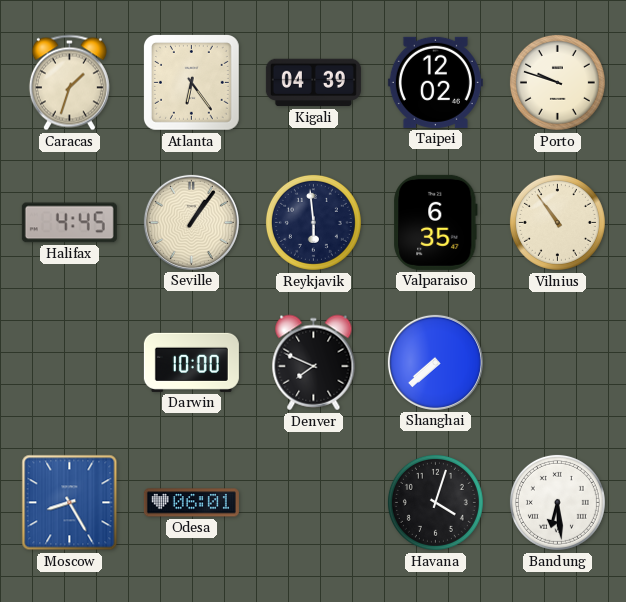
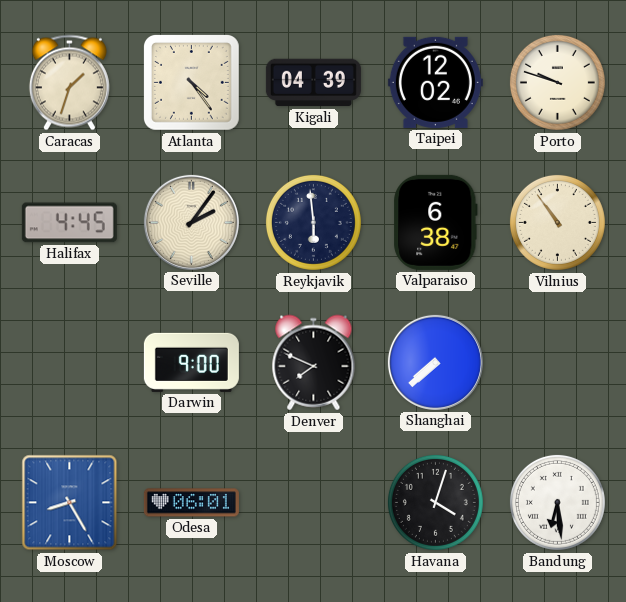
Atlanta: 6:24 -> 4:24
Seville: 1:06 -> 2:06
Valparaiso: 6:35 -> 6:38
Darwin: 10:00 -> 9:00
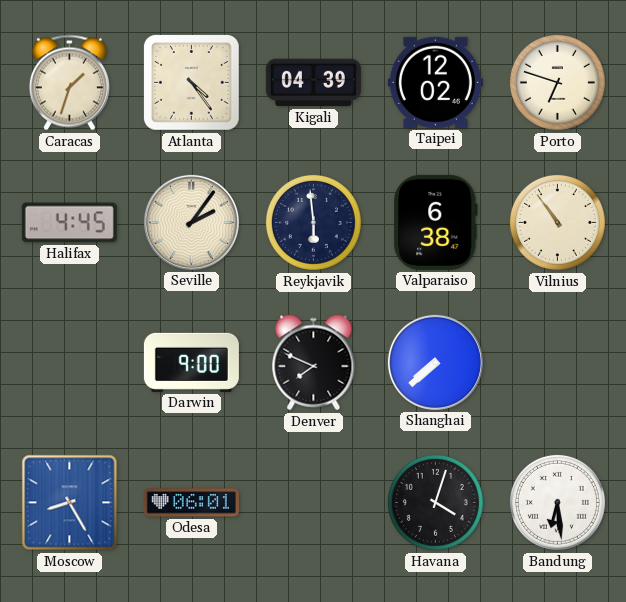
Porto: 9:48 -> 6:48
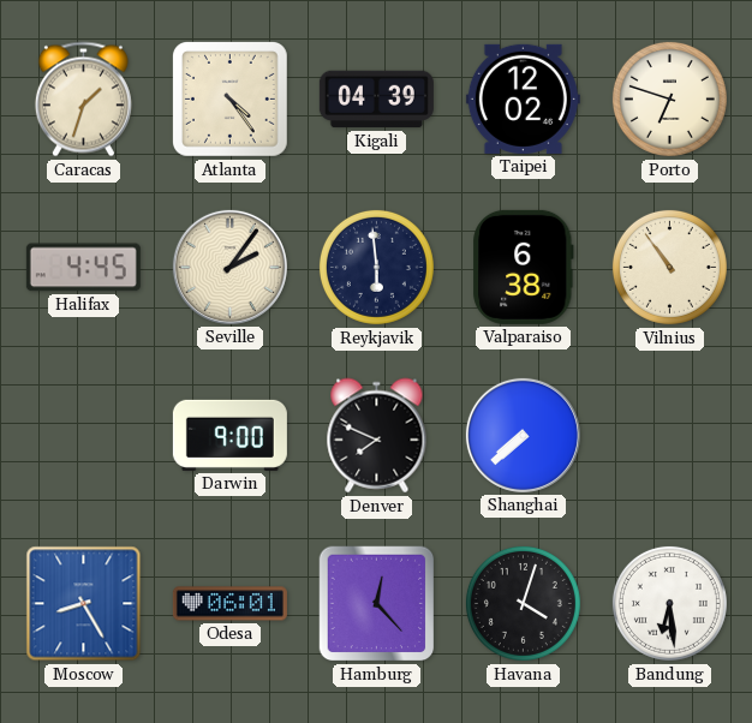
Hamburg: none -> 12:23
